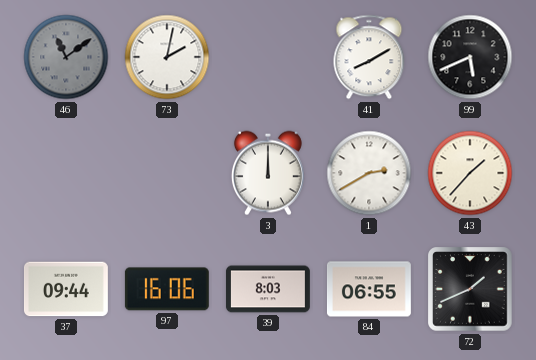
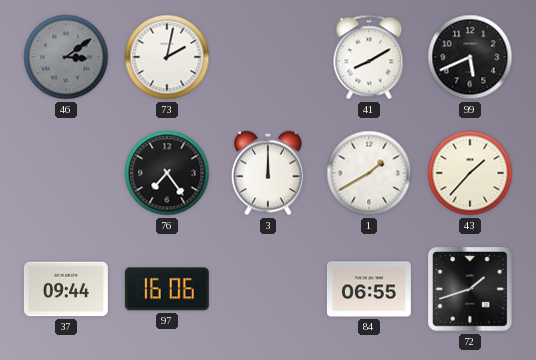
46: 11:09 -> 3:09
76: none -> 7:24
1: 2:40 -> 1:40
39: 8:03 -> none
72: 1:41 -> 1:42
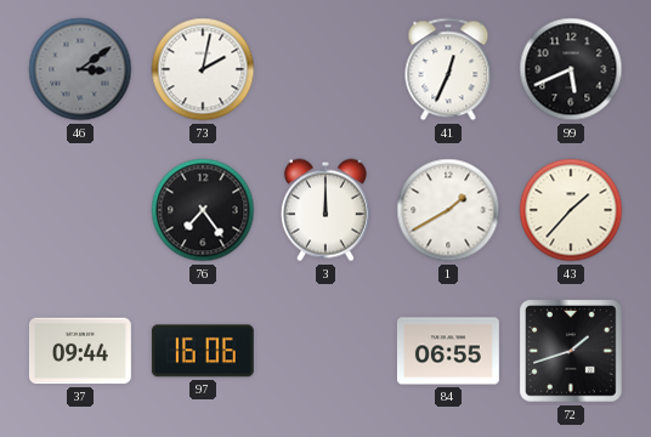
41: 8:10 -> 12:34
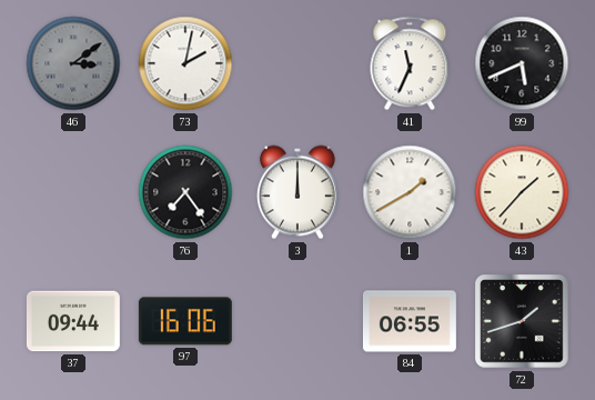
41: 12:34 -> 11:34
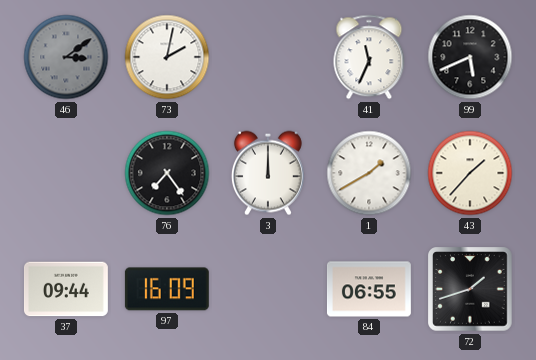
97: 16:06 -> 16:09
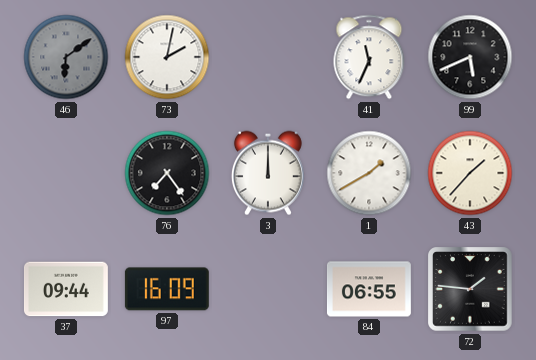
46: 3:09 -> 6:09
72: 1:42 -> 1:46
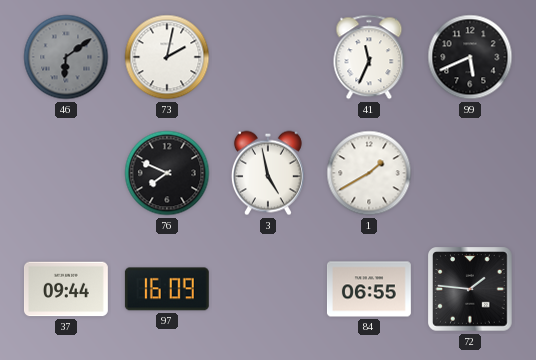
76: 7:24 -> 7:49
3: 12:00 -> 4:58
43: 1:37 -> none
